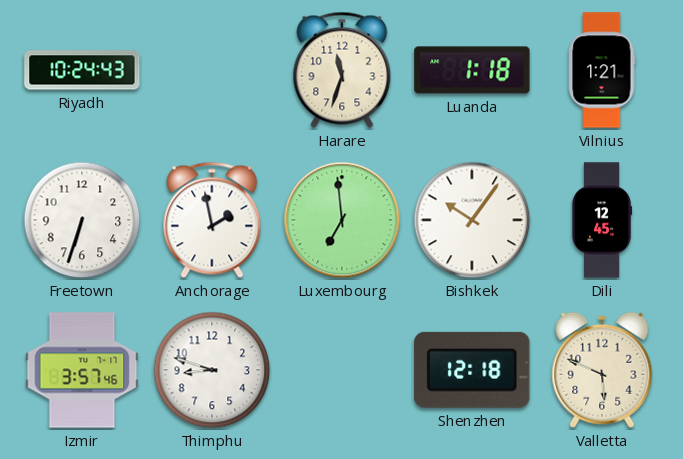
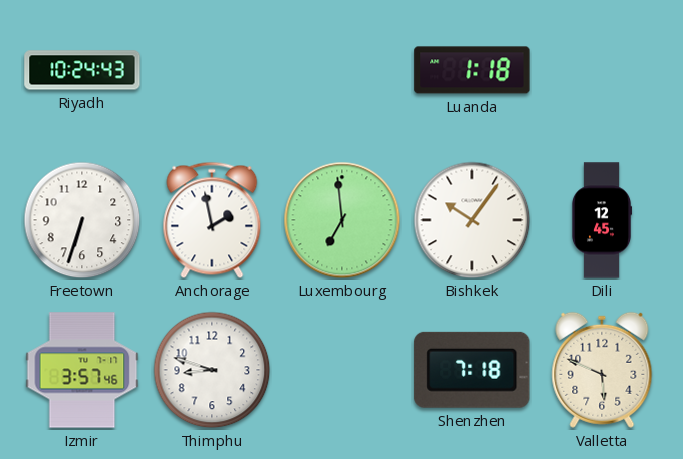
Harare: 11:33 -> none
Vilnius: 1:21 -> none
Shenzhen: 12:18 -> 7:18
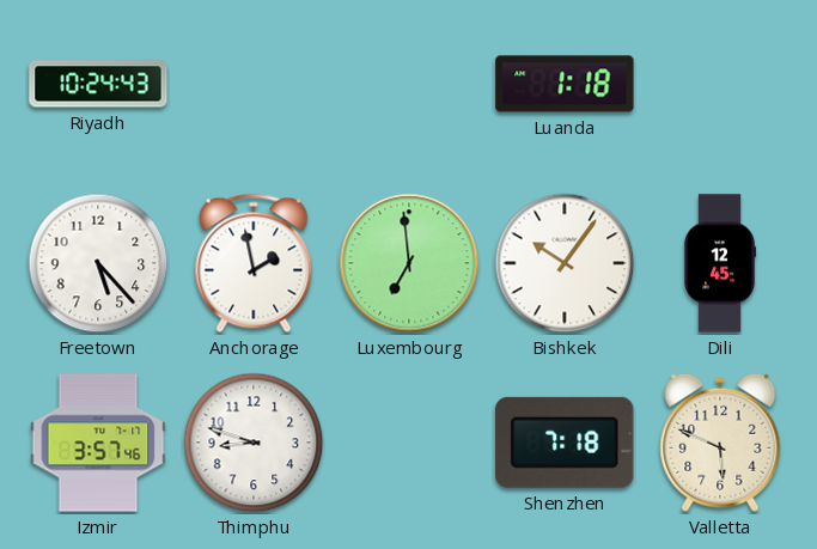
Freetown: 6:33 -> 5:23
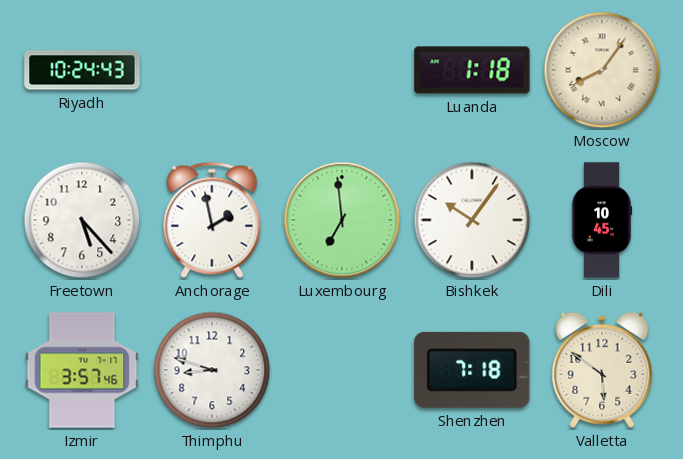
Moscow: none -> 8:06
Dili: 12:45 -> 10:45
Valletta: 5:49 -> 5:51
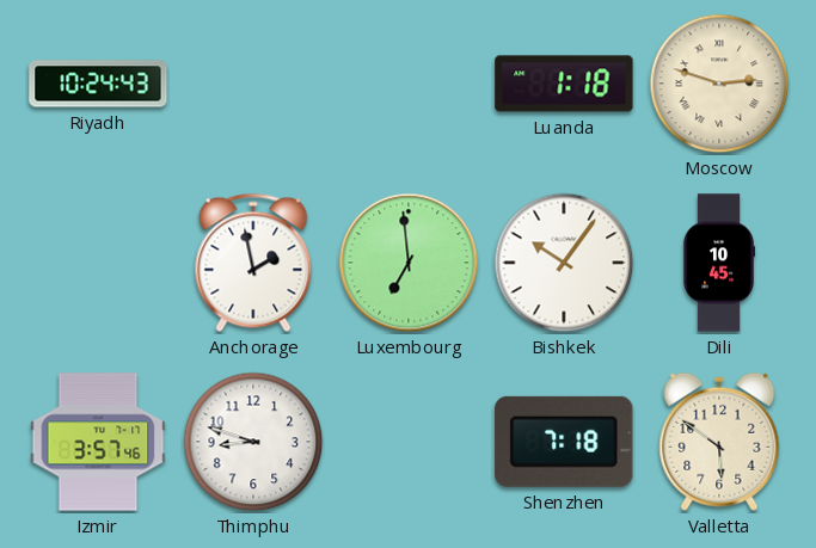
Moscow: 8:06 -> 2:48
Freetown: 5:23 -> none
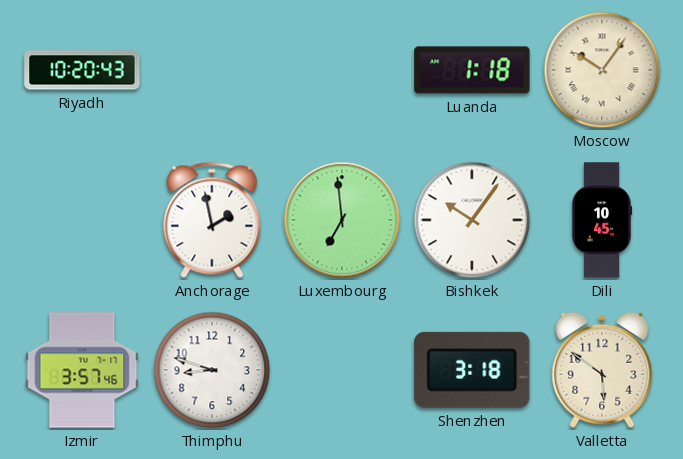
Riyadh: 10:24 -> 10:20
Moscow: 2:48 -> 10:06
Shenzhen: 7:18 -> 3:18
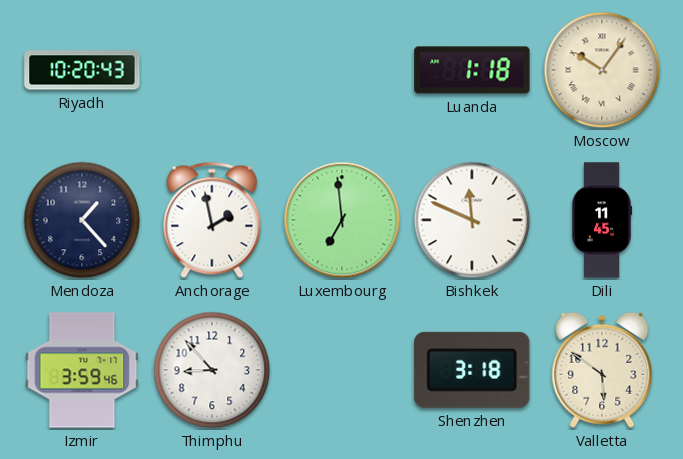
Mendoza: none -> 1:23
Bishkek: 10:06 -> 11:49
Dili: 10:45 -> 11:45
Izmir: 3:57 -> 3:59
Thimphu: 8:48 -> 8:53
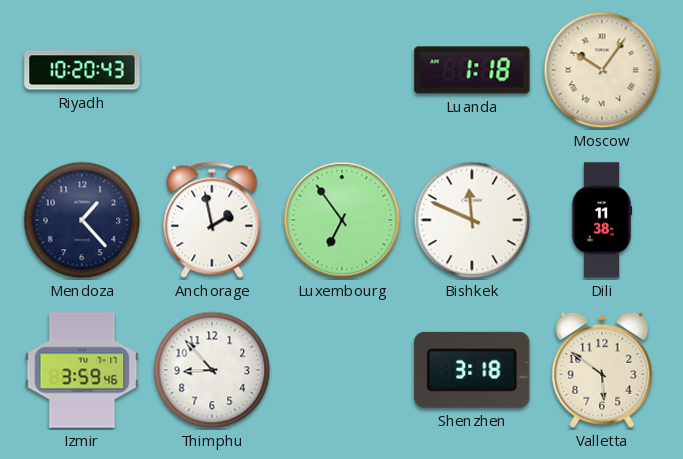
Luxembourg: 6:59 -> 6:54
Dili: 11:45 -> 11:38
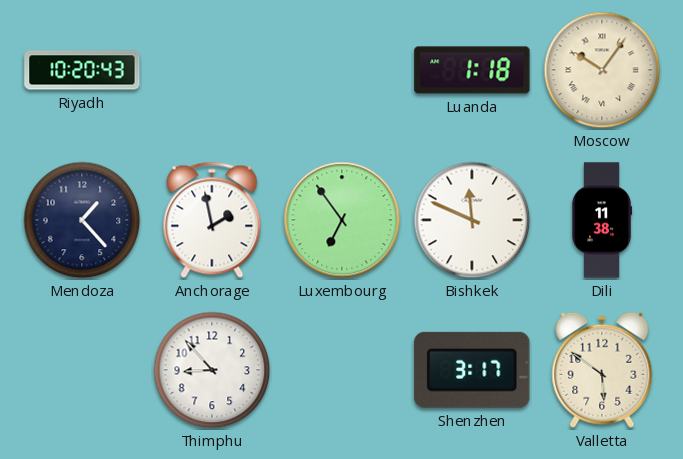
Izmir: 3:59 -> none
Shenzhen: 3:18 -> 3:17
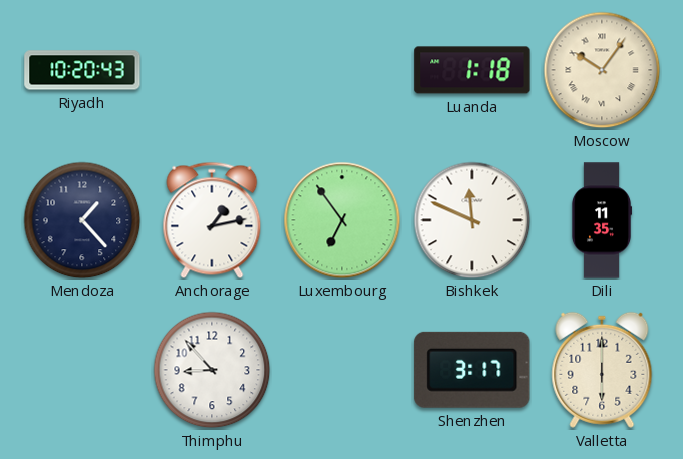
Anchorage: 1:58 -> 1:13
Dili: 11:38 -> 11:35
Valletta: 5:51 -> 6:00
